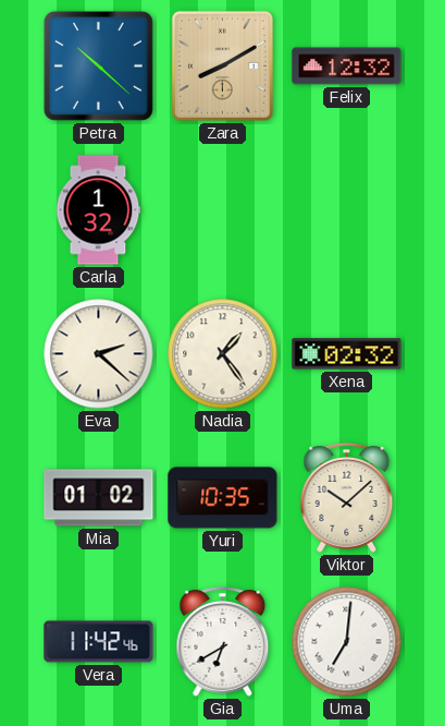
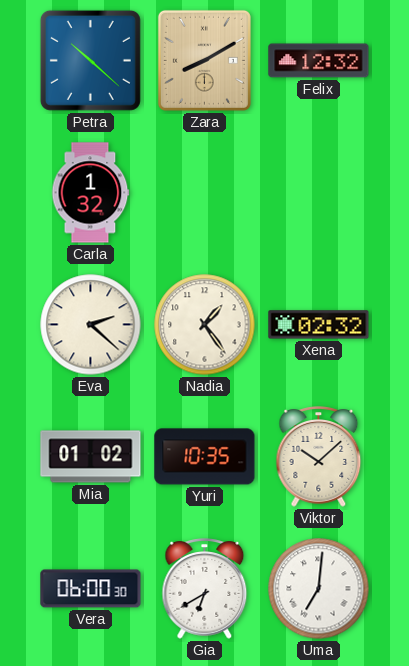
Vera: 11:42 -> 06:00
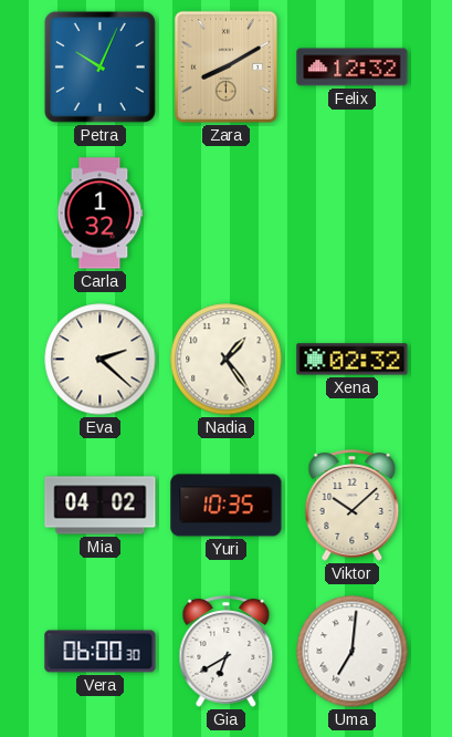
Petra: 10:22 -> 10:04
Mia: 01:02 -> 04:02
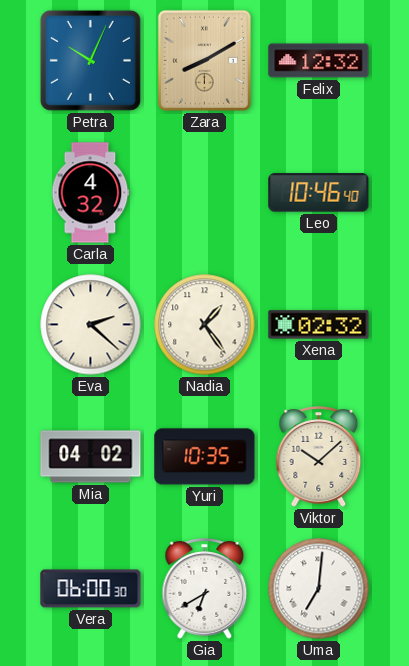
Carla: 1:32 -> 4:32
Leo: none -> 10:46
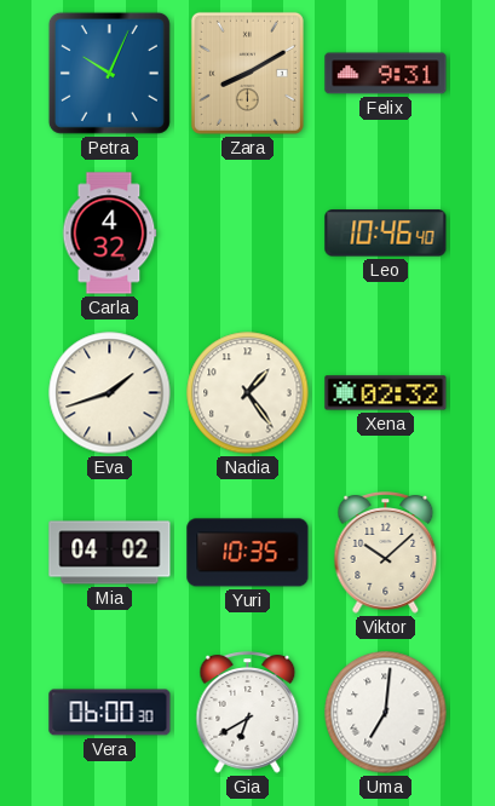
Felix: 12:32 -> 9:31
Eva: 2:22 -> 1:42
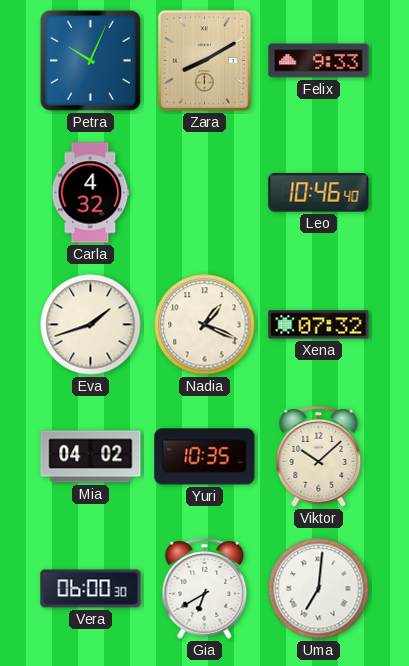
Felix: 9:31 -> 9:33
Nadia: 1:24 -> 1:19
Xena: 02:32 -> 07:32
